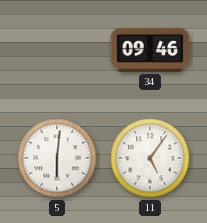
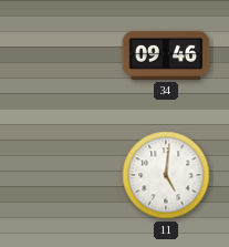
5: 6:01 -> none
11: 5:06 -> 5:01
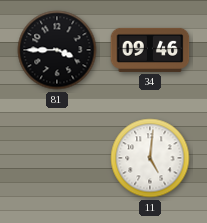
81: none -> 3:45
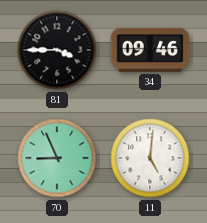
70: none -> 8:56
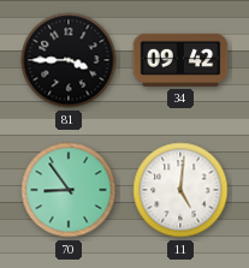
34: 09:46 -> 09:42
70: 8:56 -> 8:54
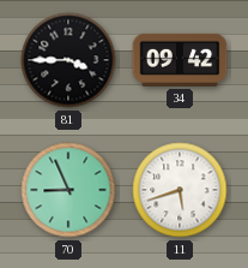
70: 8:54 -> 8:56
11: 5:01 -> 5:42
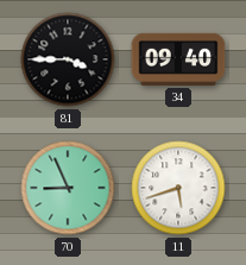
34: 09:42 -> 09:40
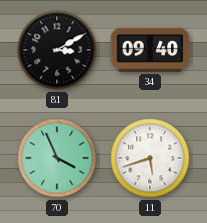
81: 3:45 -> 3:10
70: 8:56 -> 3:56
